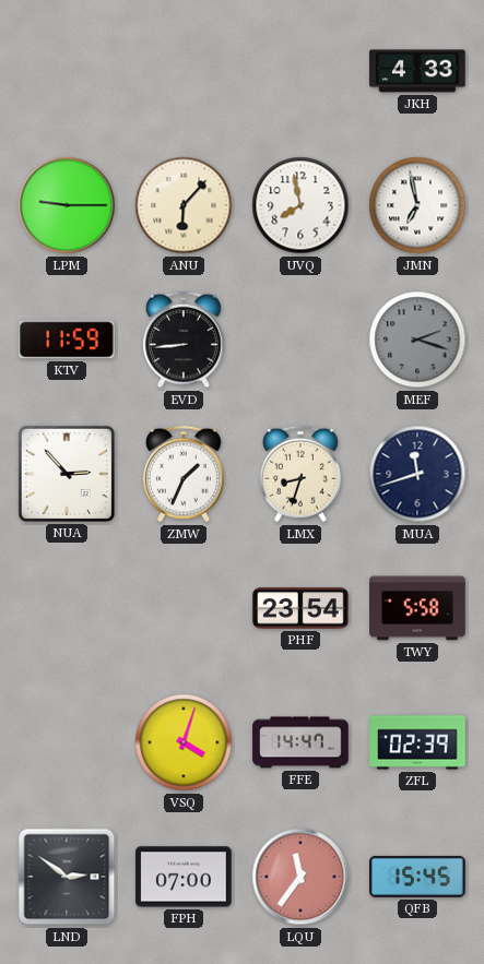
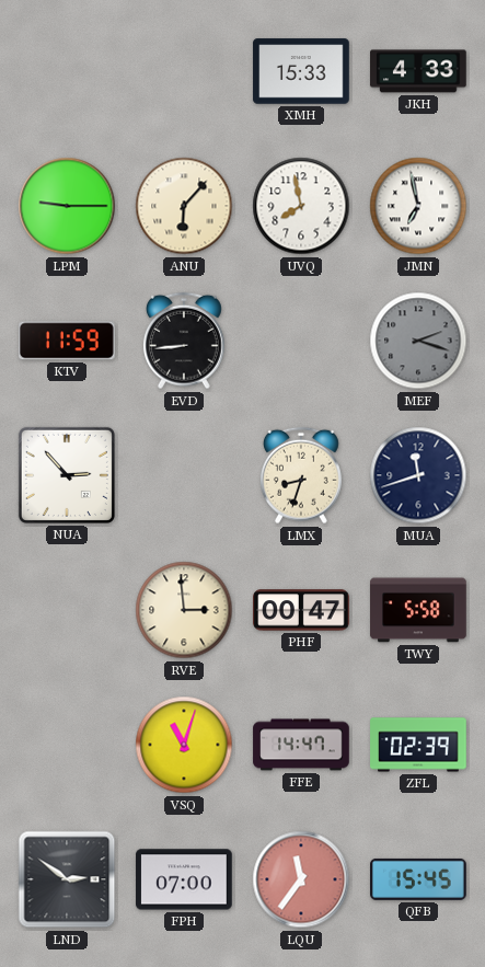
XMH: none -> 15:33
ZMW: 1:34 -> none
RVE: none -> 2:59
PHF: 23:54 -> 00:47
VSQ: 4:03 -> 11:03
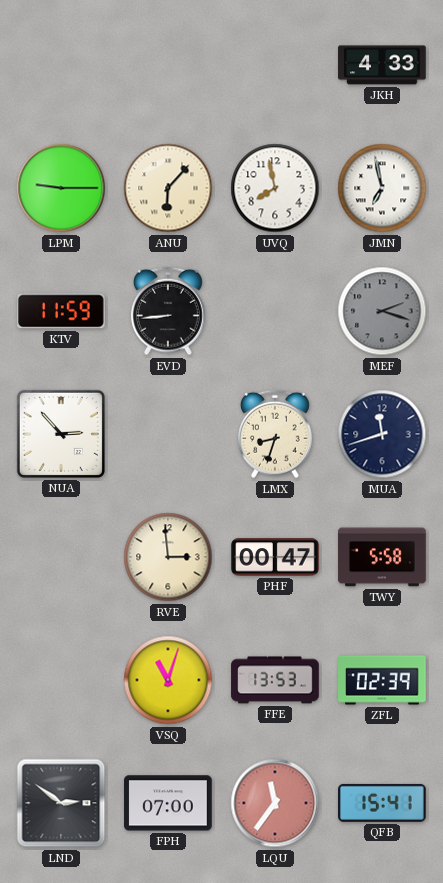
XMH: 15:33 -> none
FFE: 14:47 -> 13:53
QFB: 15:45 -> 15:41
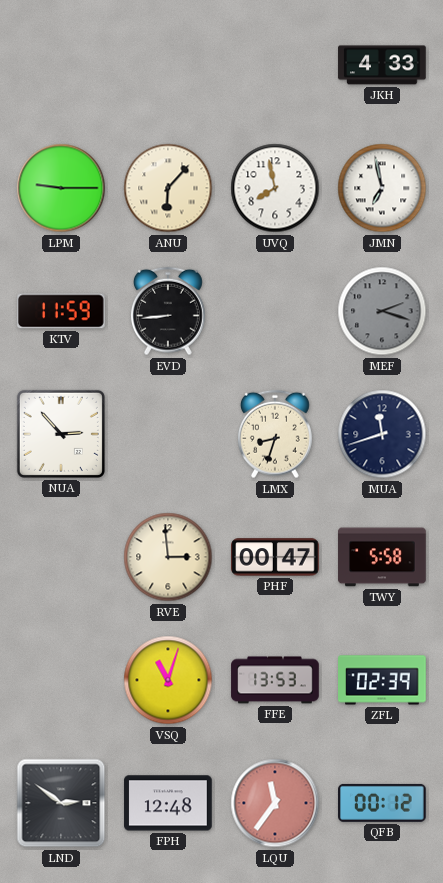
FPH: 07:00 -> 12:48
QFB: 15:41 -> 00:12
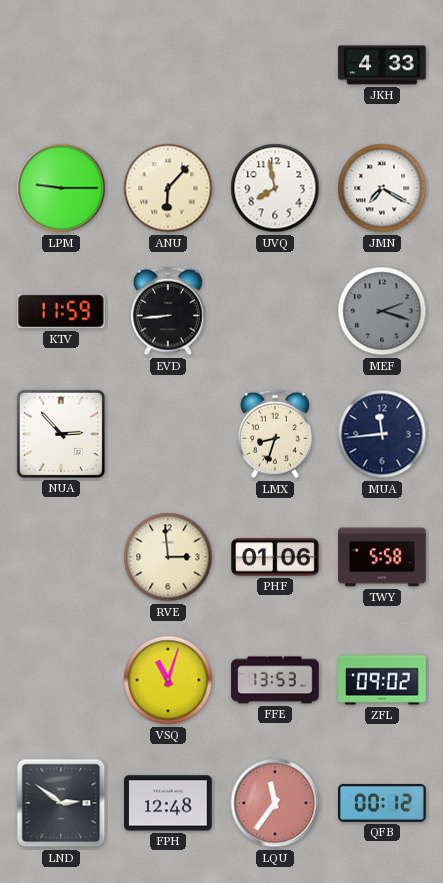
JMN: 6:58 -> 7:20
MUA: 11:42 -> 11:44
PHF: 00:47 -> 01:06
ZFL: 02:39 -> 09:02
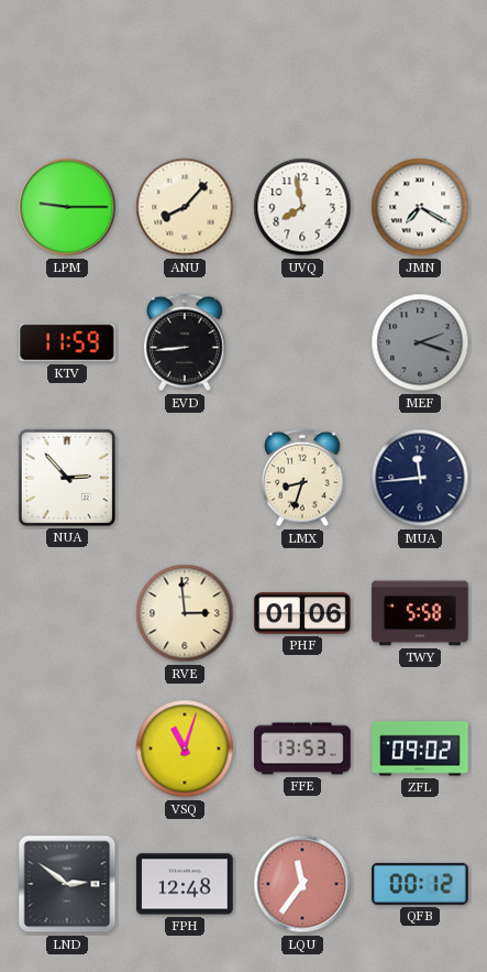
JKH: 4:33 -> none
ANU: 6:07 -> 8:07
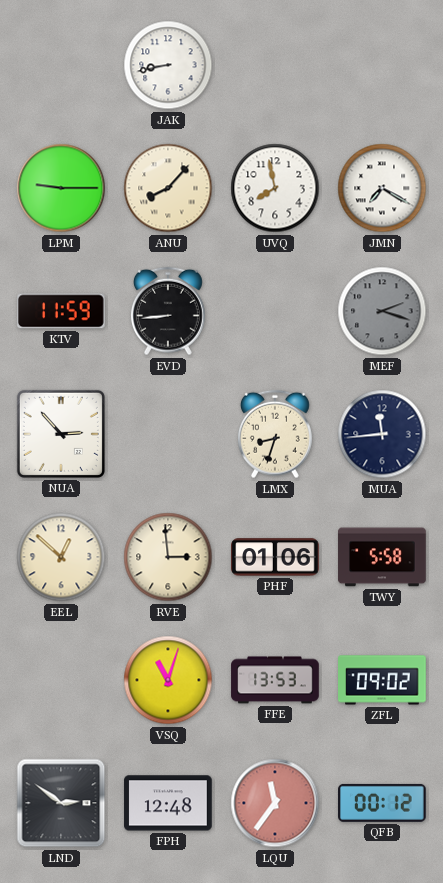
JAK: none -> 8:43
EEL: none -> 12:52
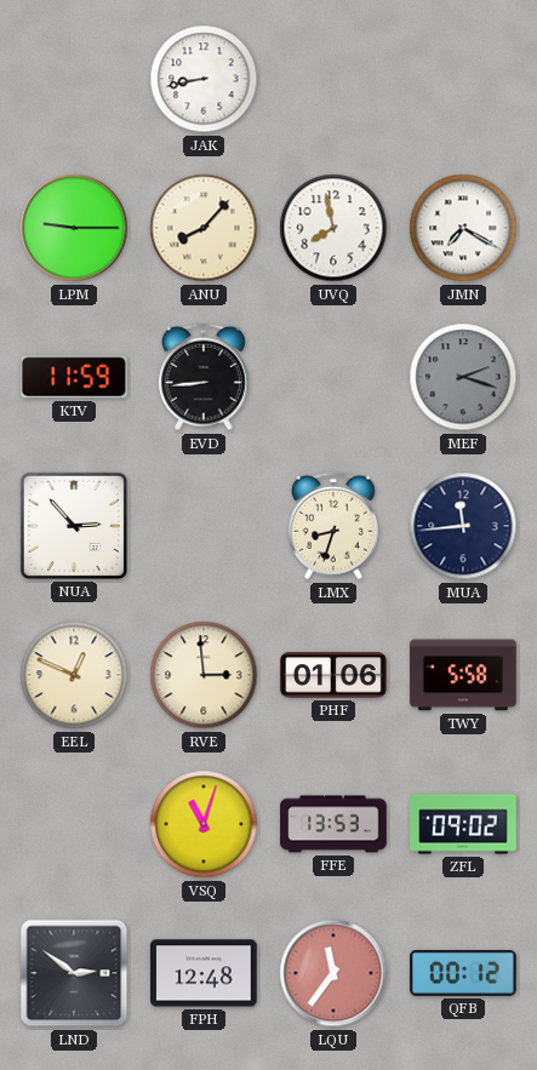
EEL: 12:52 -> 12:49
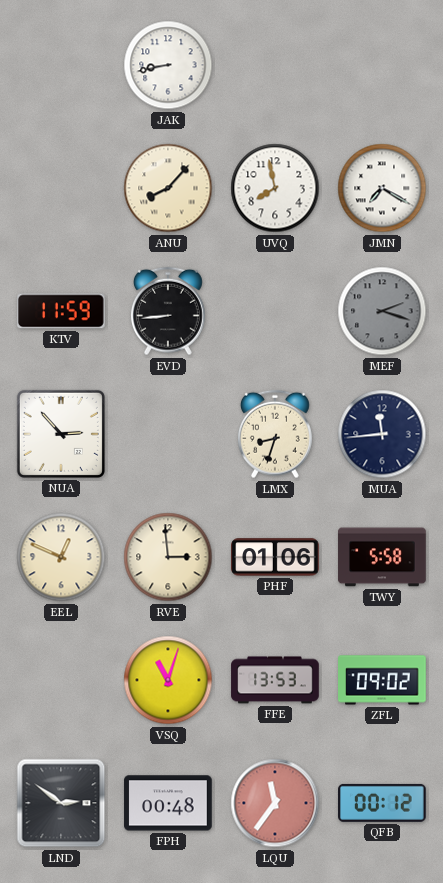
LPM: 9:15 -> none
FPH: 12:48 -> 00:48
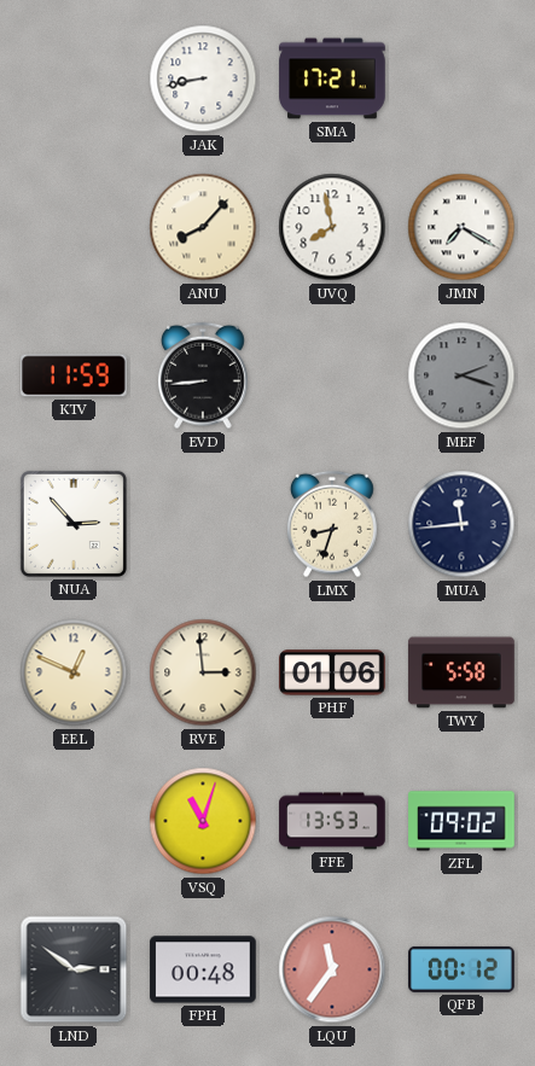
SMA: none -> 17:21
